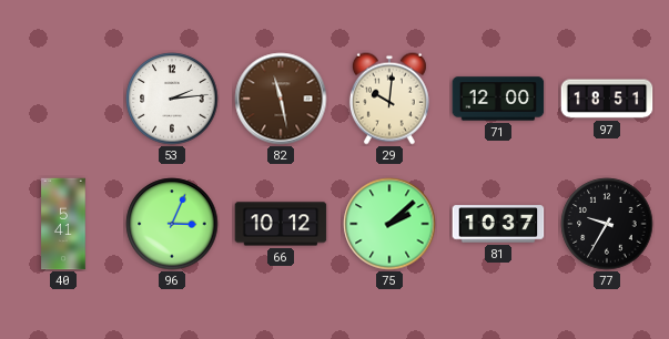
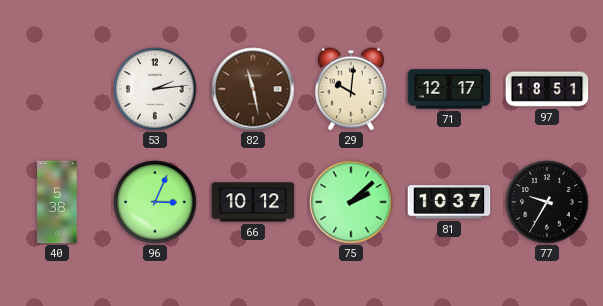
71: 12:00 -> 12:17
40: 5:41 -> 5:38
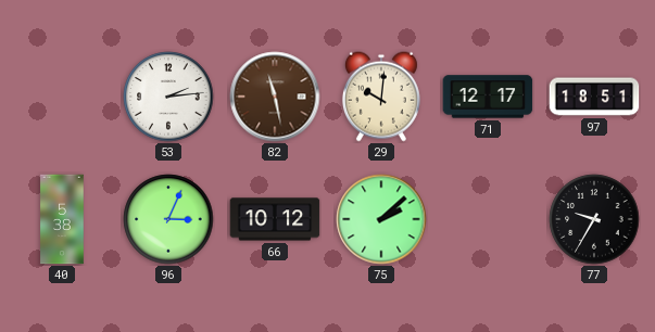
81: 10:37 -> none
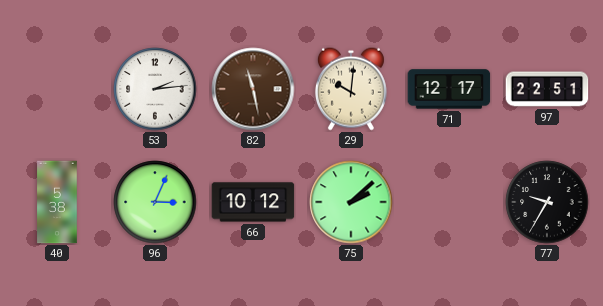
97: 18:51 -> 22:51
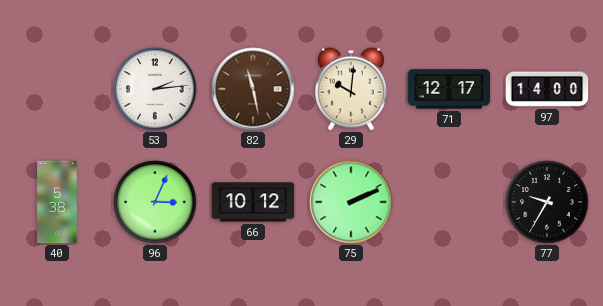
97: 22:51 -> 14:00
75: 2:08 -> 2:11
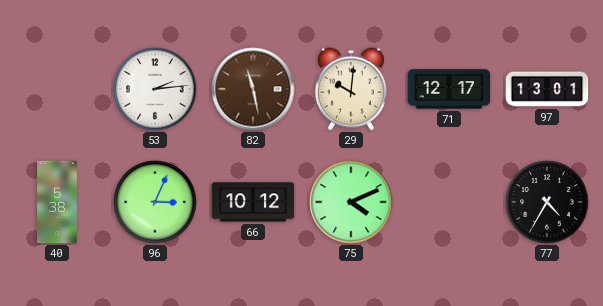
97: 14:00 -> 13:01
75: 2:11 -> 4:11
77: 9:35 -> 4:35
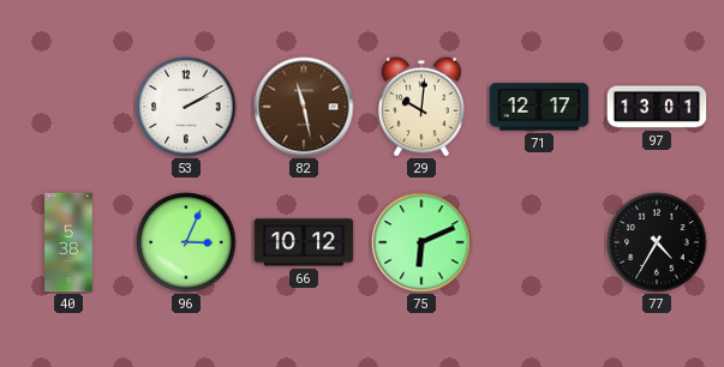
53: 2:14 -> 2:10
75: 4:11 -> 6:11
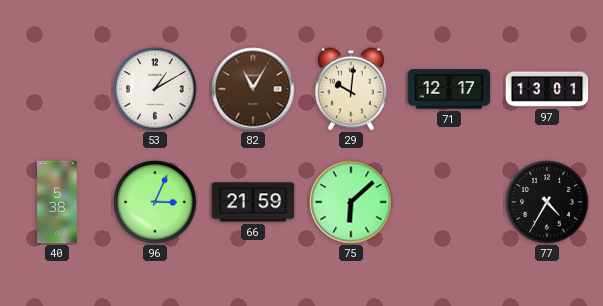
53: 2:10 -> 1:10
82: 11:28 -> 11:05
66: 10:12 -> 21:59
75: 6:11 -> 6:08
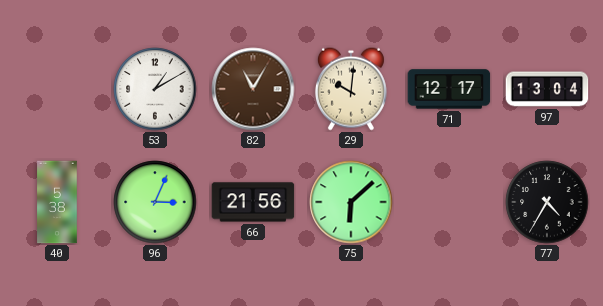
97: 13:01 -> 13:04
66: 21:59 -> 21:56
